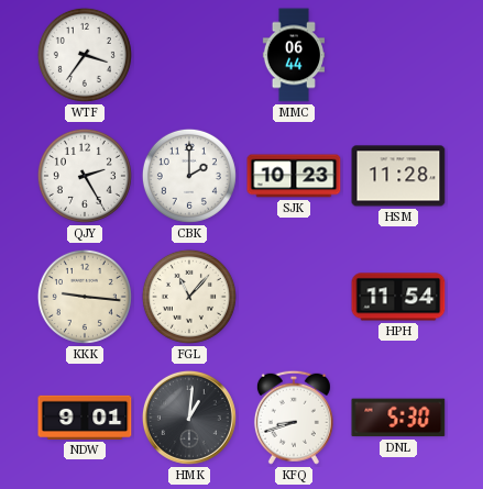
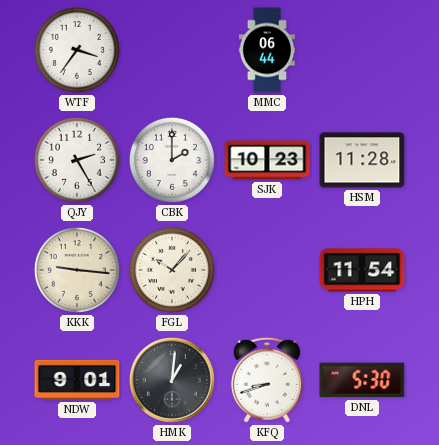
FGL: 11:07 -> 10:07
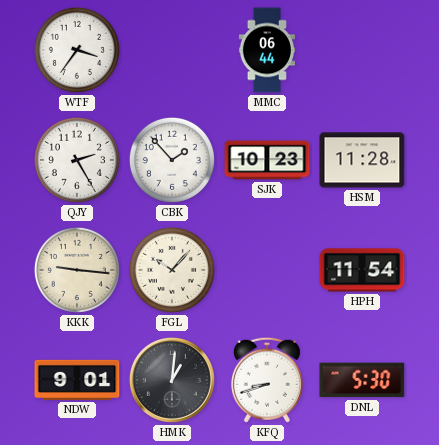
CBK: 2:00 -> 1:53
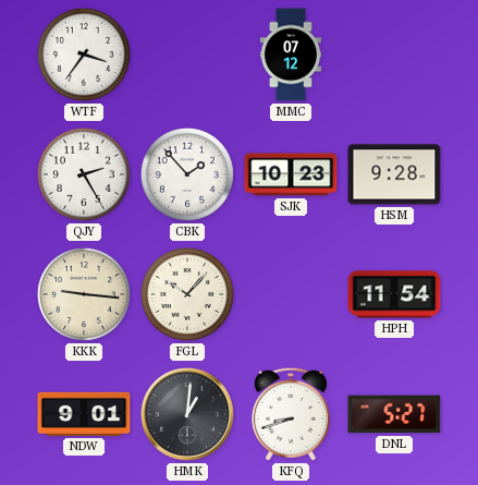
MMC: 06:44 -> 07:12
HSM: 11:28 -> 9:28
DNL: 5:30 -> 5:27
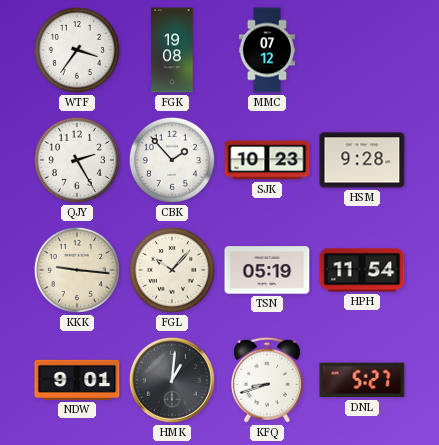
FGK: none -> 19:08
TSN: none -> 05:19
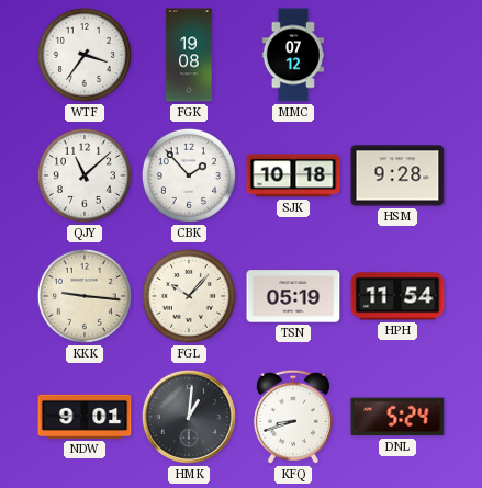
QJY: 2:25 -> 11:08
SJK: 10:23 -> 10:18
DNL: 5:27 -> 5:24
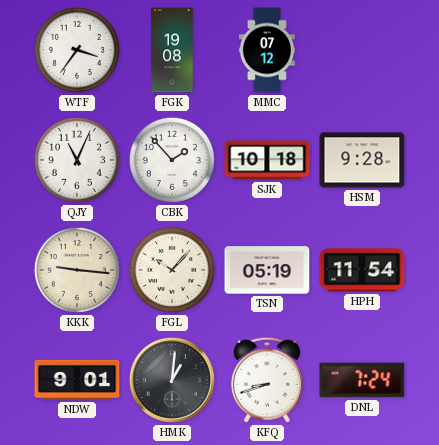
QJY: 11:08 -> 11:04
DNL: 5:24 -> 7:24
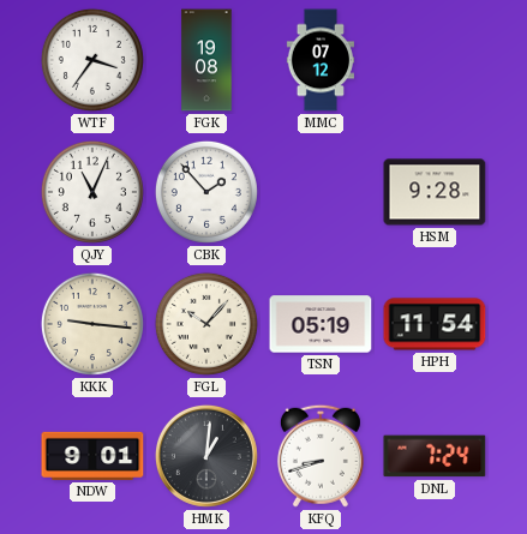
SJK: 10:18 -> none
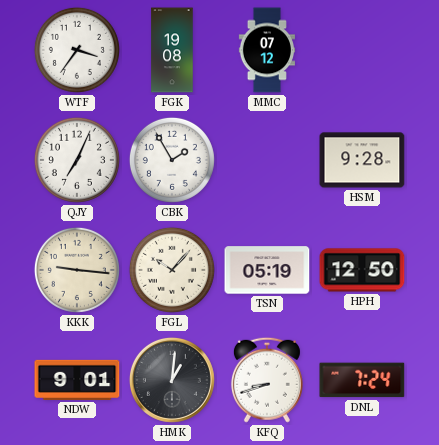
QJY: 11:04 -> 7:04
CBK: 1:53 -> 1:55
HPH: 11:54 -> 12:50
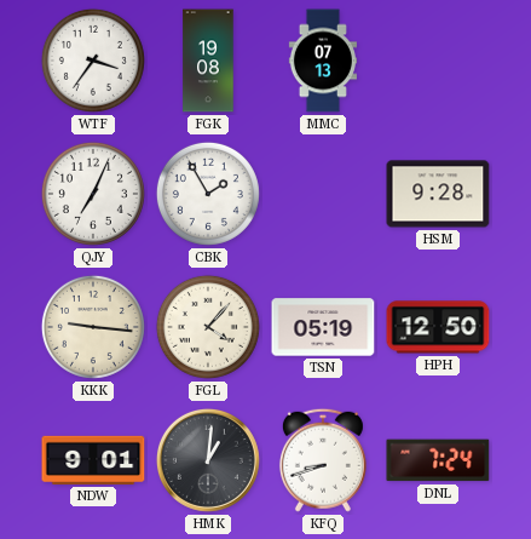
MMC: 07:12 -> 07:13
FGL: 10:07 -> 4:07
